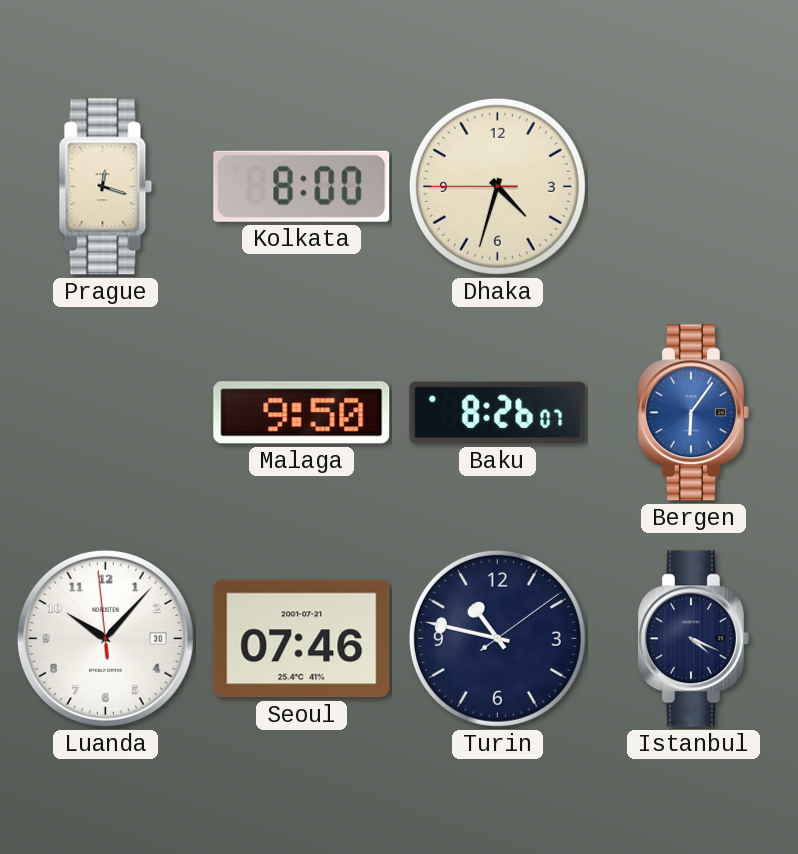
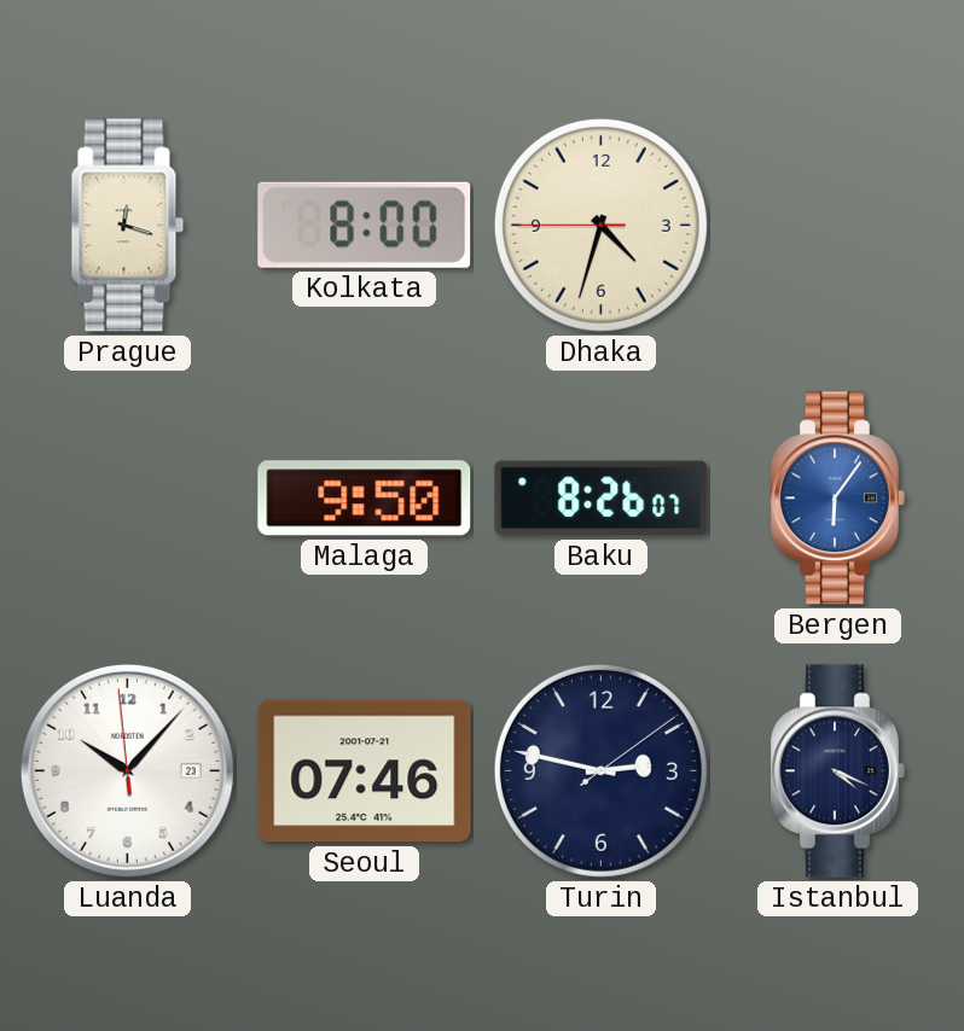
Luanda date: 30 -> 23
Turin: 10:47 -> 2:47
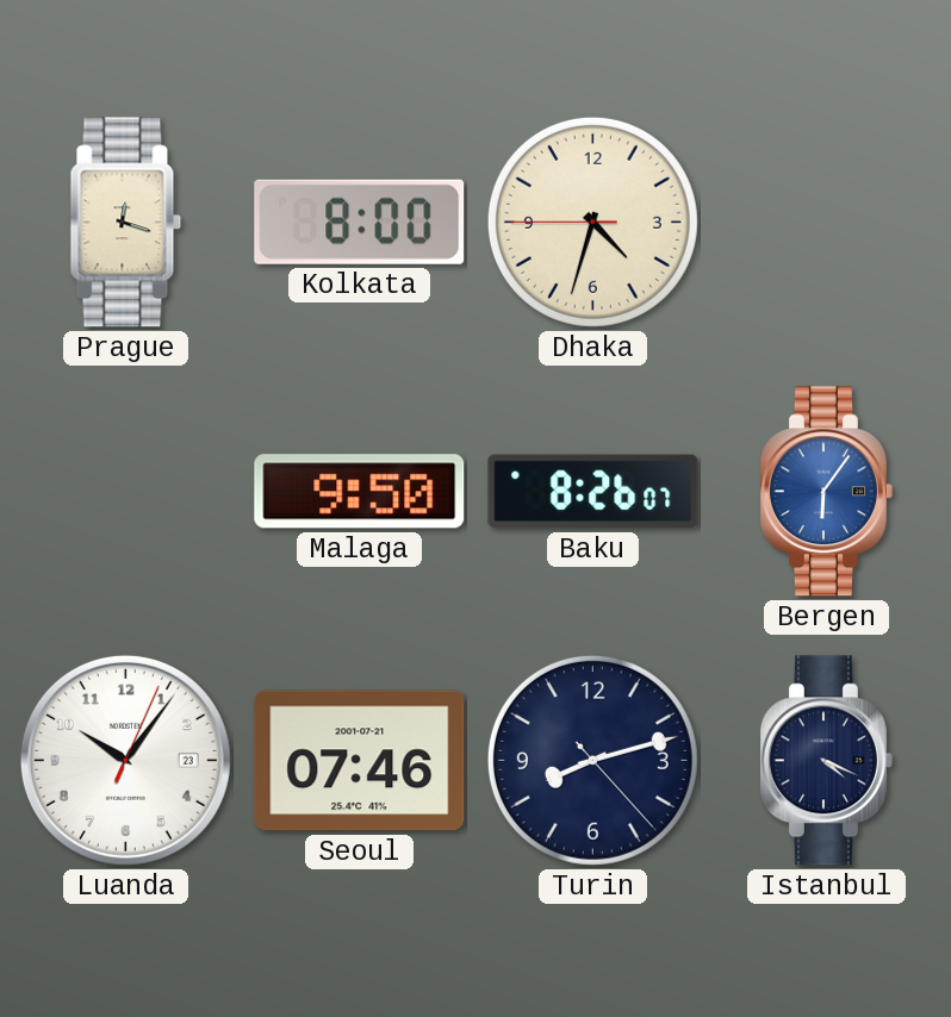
Luanda: 10:06:59 -> 10:06:04
Turin: 2:47 -> 8:12
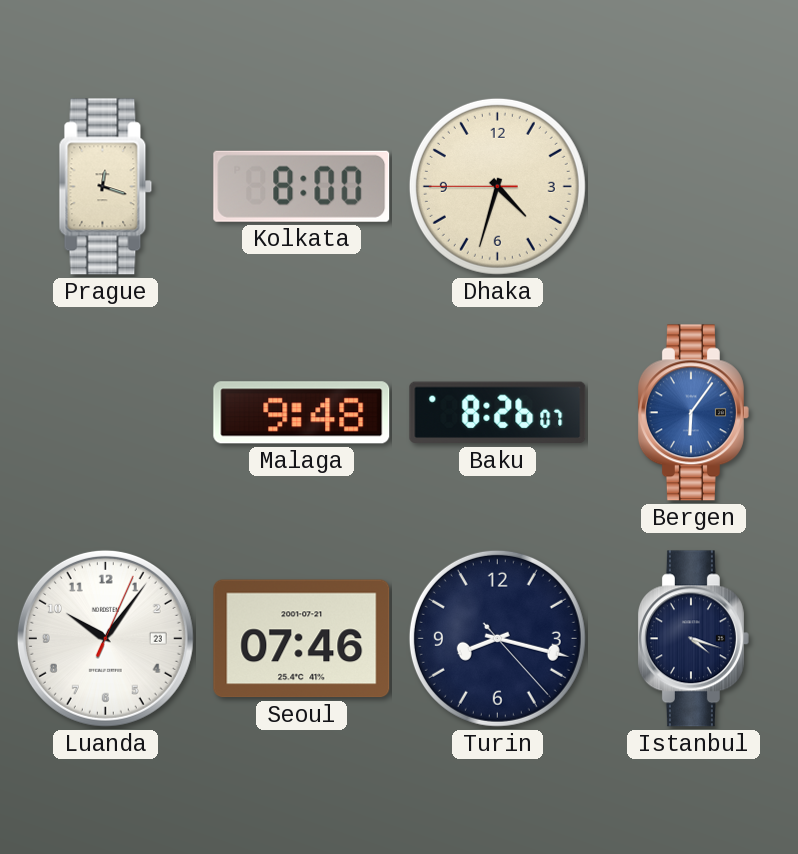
Malaga: 9:50 -> 9:48
Turin: 8:12 -> 8:17
Istanbul: 4:19 -> 4:18
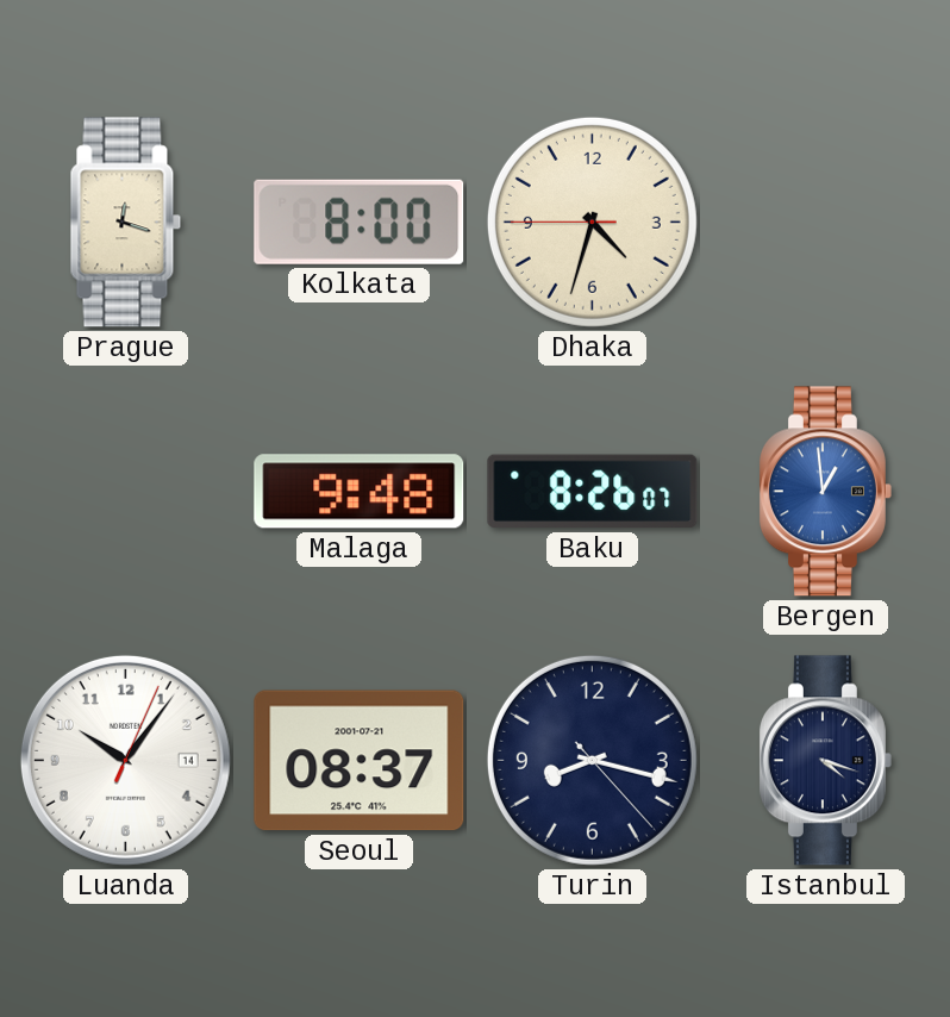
Bergen: 6:06 -> 12:59
Luanda date: 23 -> 14
Seoul: 07:46 -> 08:37
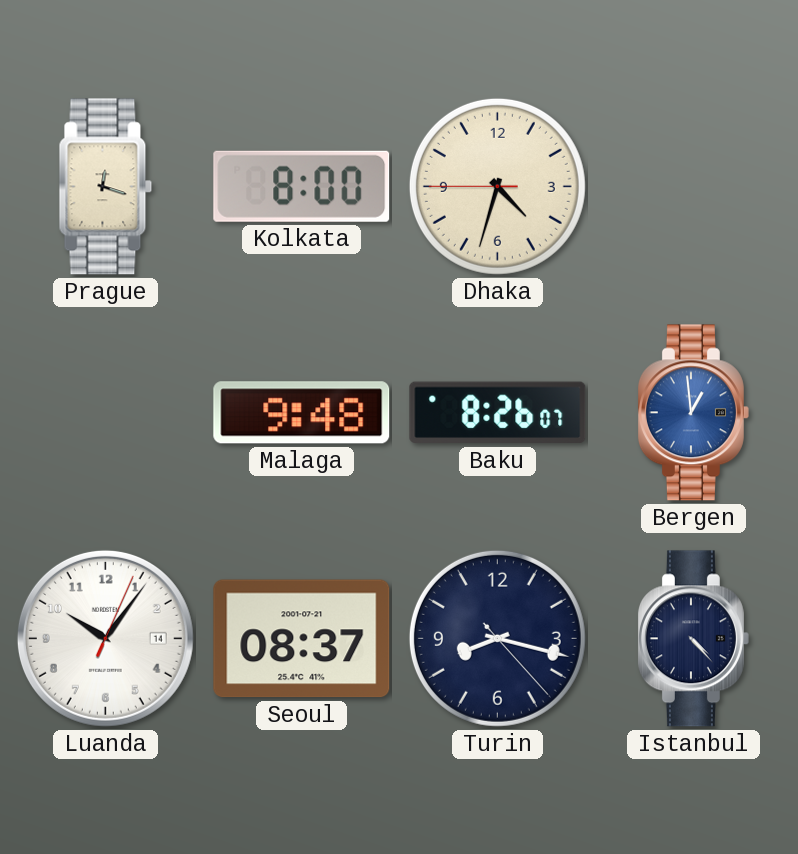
Istanbul: 4:18 -> 4:23
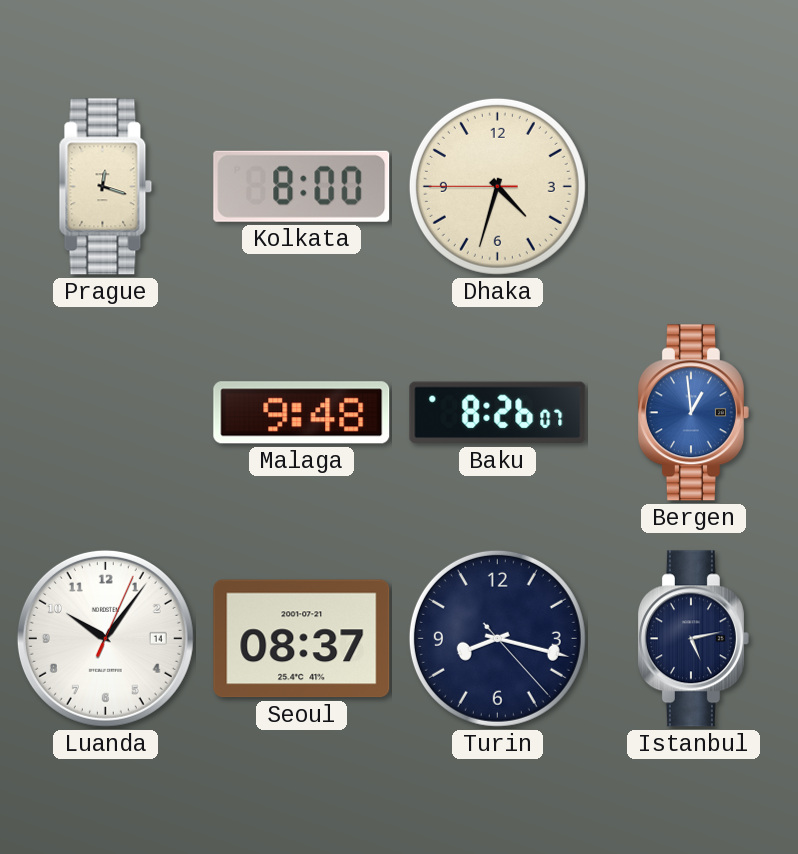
Istanbul: 4:23 -> 5:13
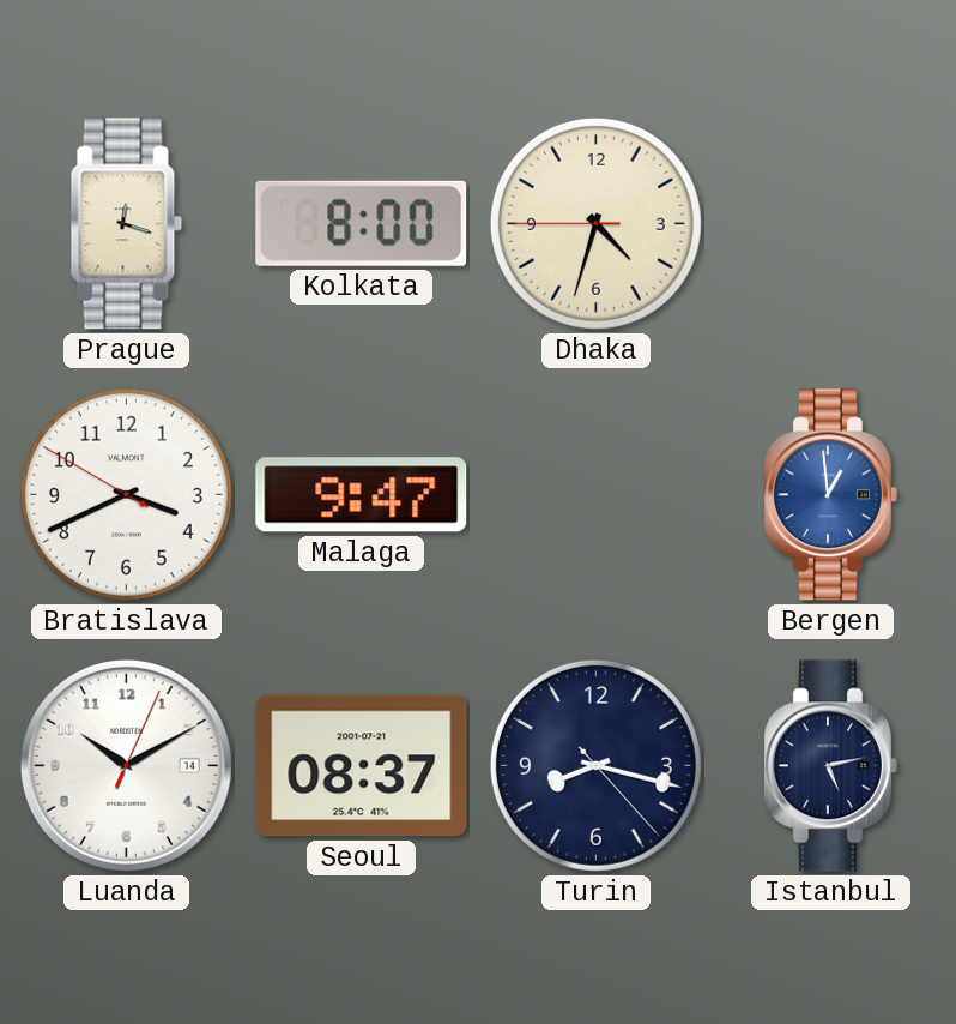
Bratislava: none -> 3:40
Malaga: 9:48 -> 9:47
Baku: 8:26 -> none
Luanda: 10:06 -> 10:10
